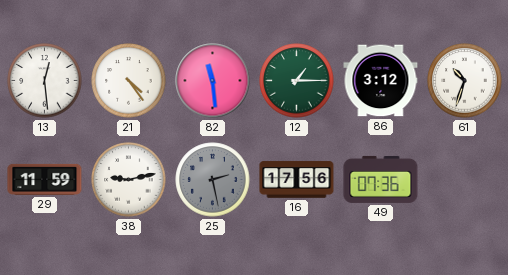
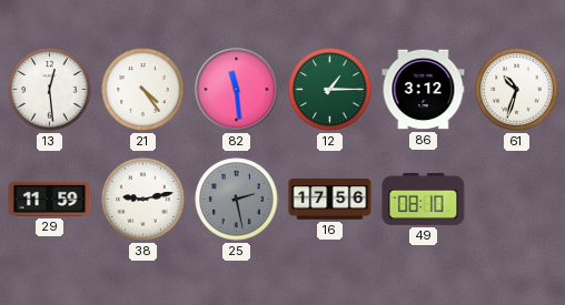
49: 07:36 -> 08:10
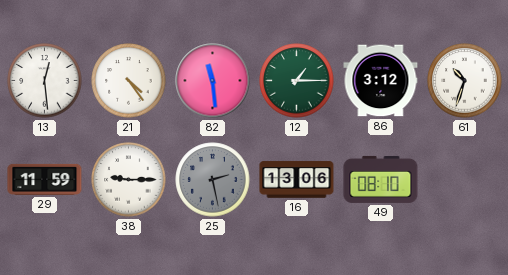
38: 9:13 -> 9:15
16: 17:56 -> 13:06
